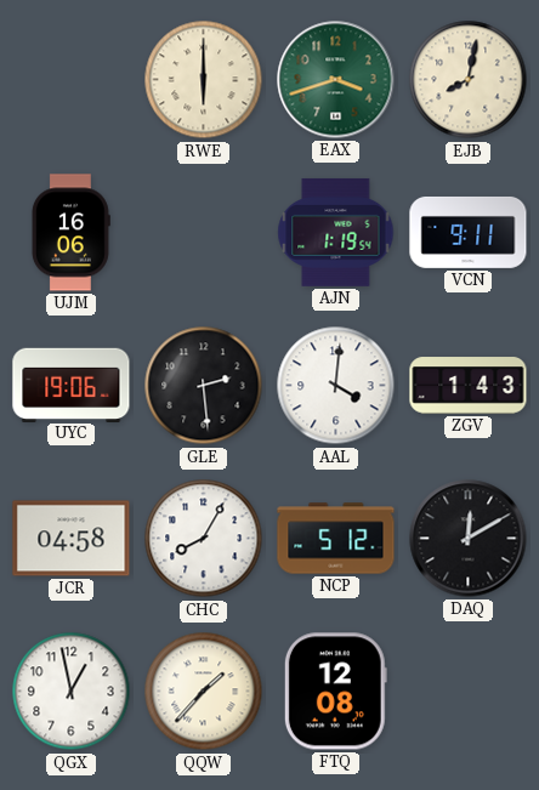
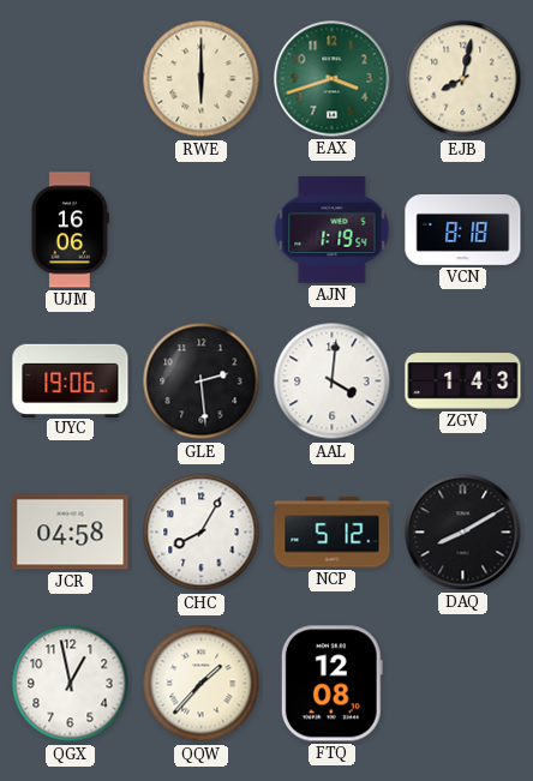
VCN: 9:11 -> 8:18
DAQ: 12:10 -> 8:10
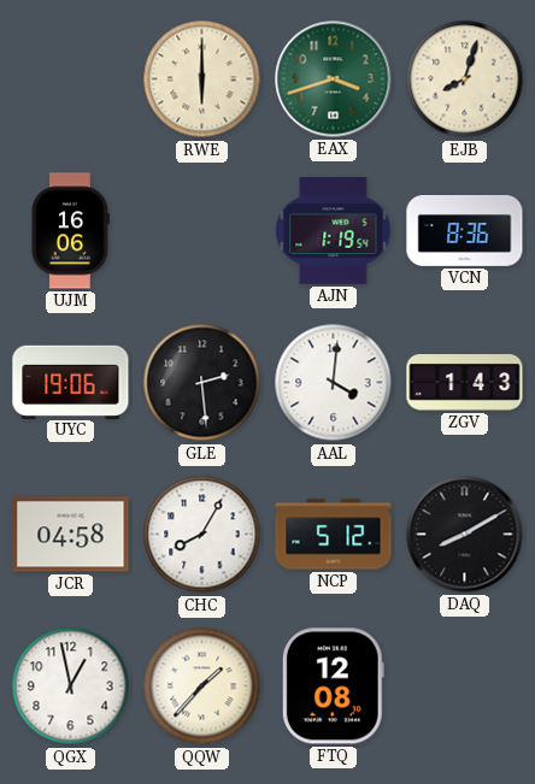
EJB: 8:02 -> 8:03
VCN: 8:18 -> 8:36
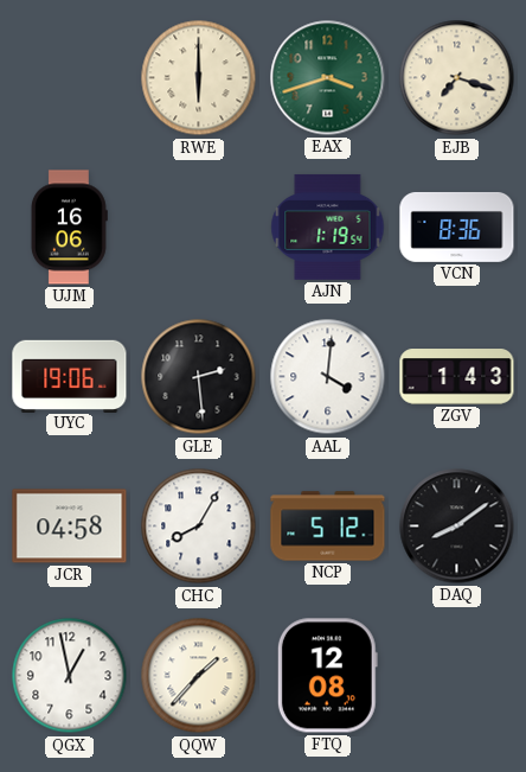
EJB: 8:03 -> 7:18
DAQ: 8:10 -> 8:09
